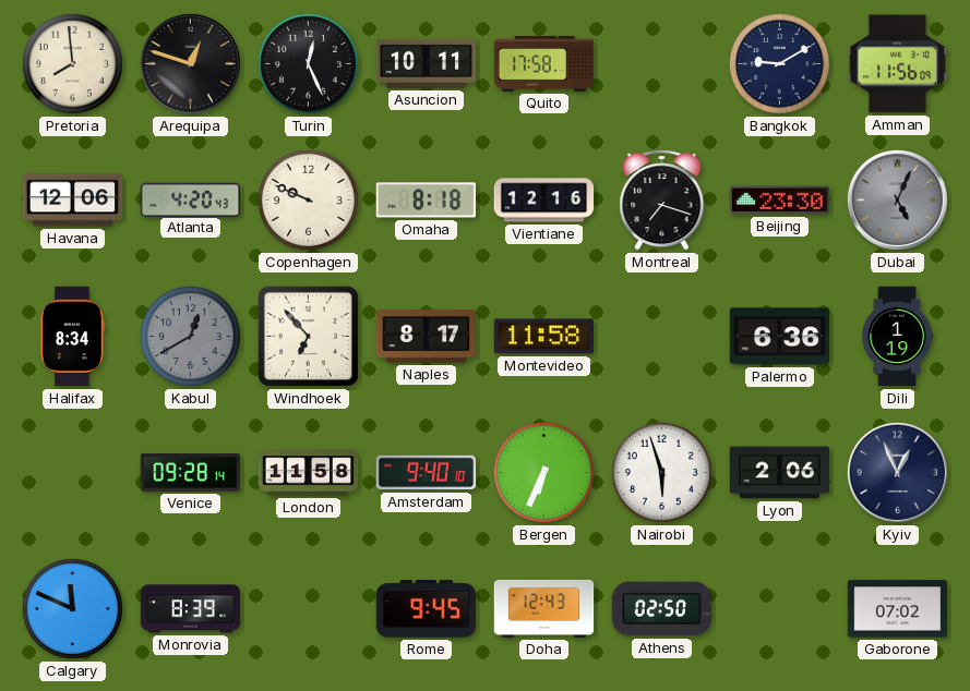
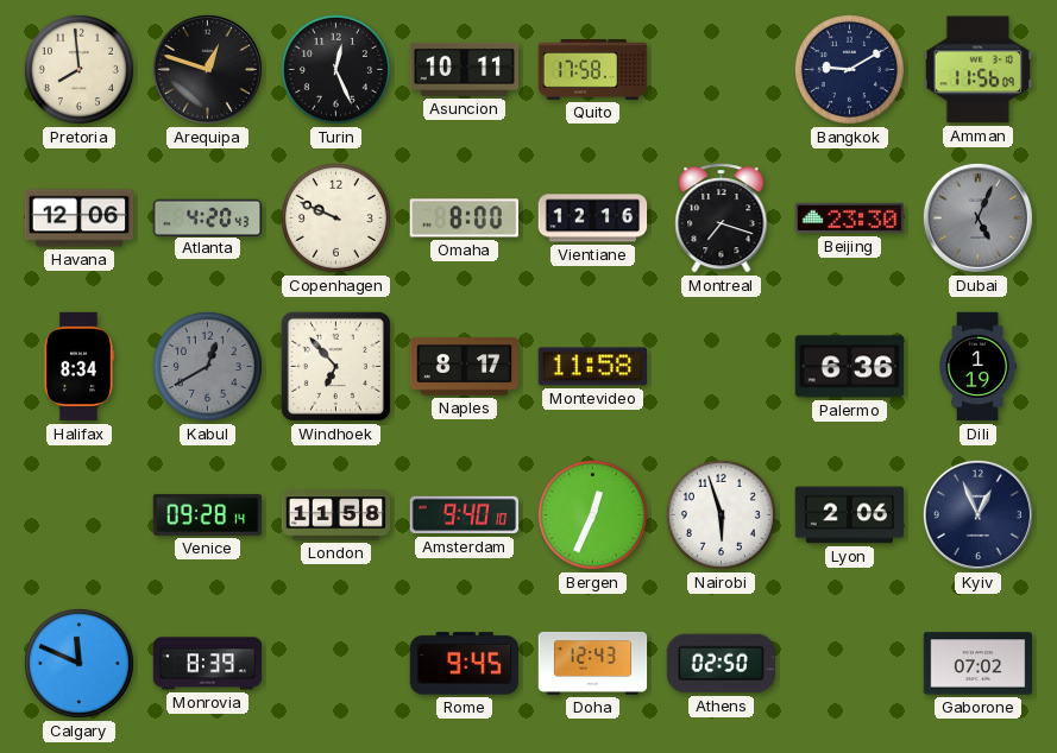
Omaha: 8:18 -> 8:00
Bergen: 6:34 -> 12:34
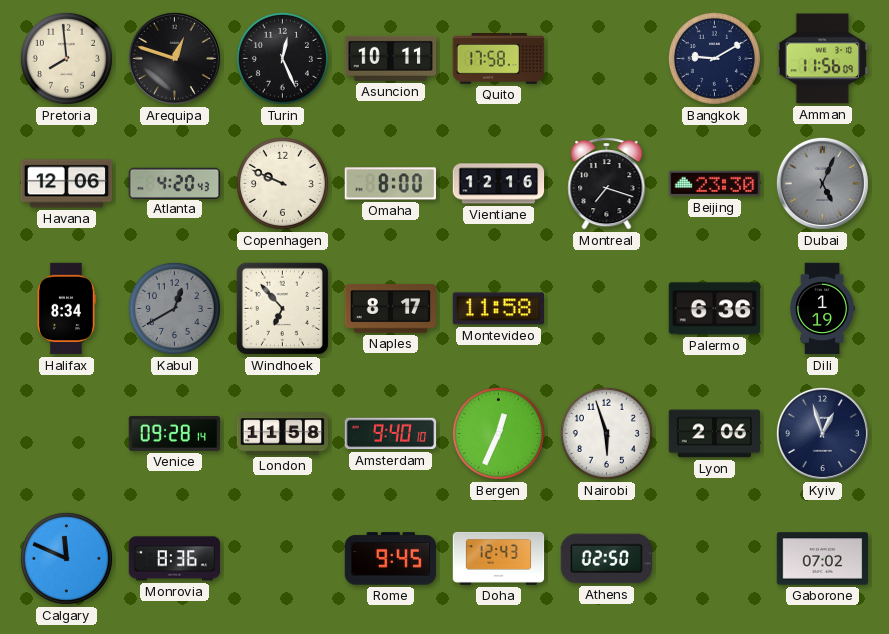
Kyiv: 12:56 -> 12:57
Monrovia: 8:39 -> 8:36
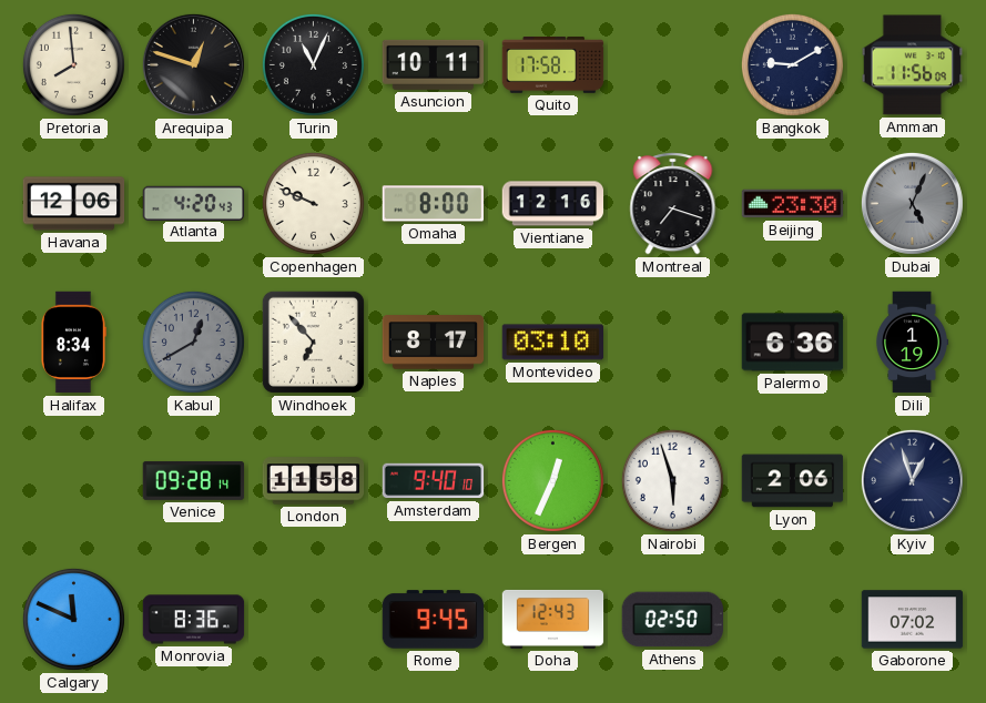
Turin: 12:26 -> 11:04
Montevideo: 11:58 -> 03:10
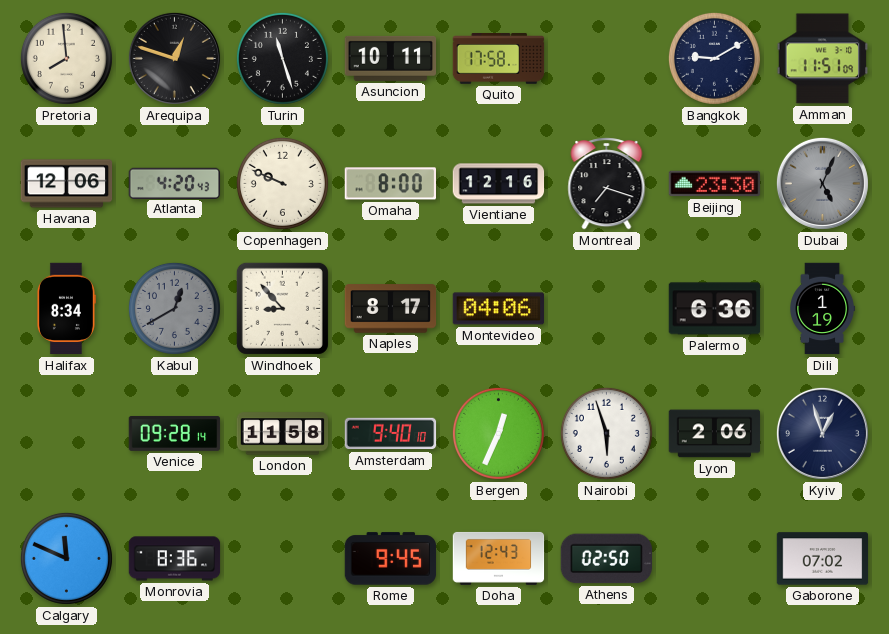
Turin: 11:04 -> 11:27
Amman: 11:56 -> 11:51
Windhoek: 6:53 -> 8:53
Montevideo: 03:10 -> 04:06
